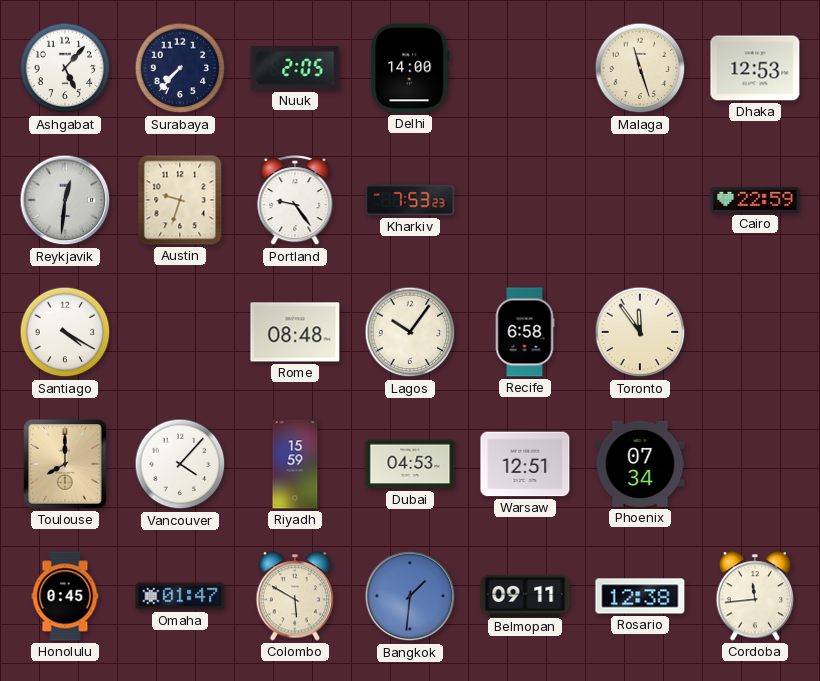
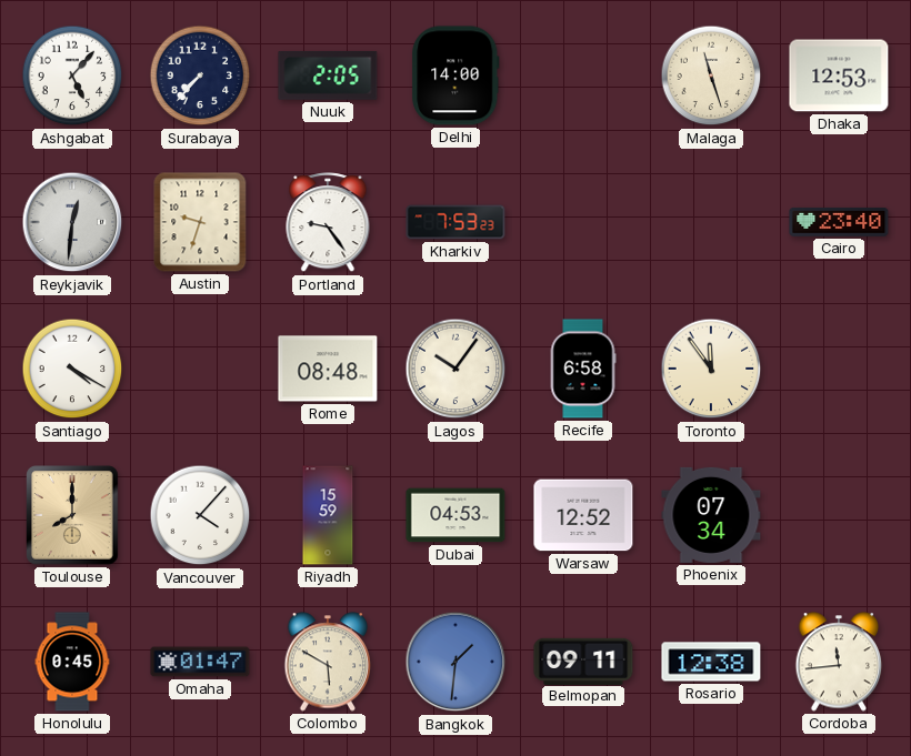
Cairo: 22:59 -> 23:40
Warsaw: 12:51 -> 12:52
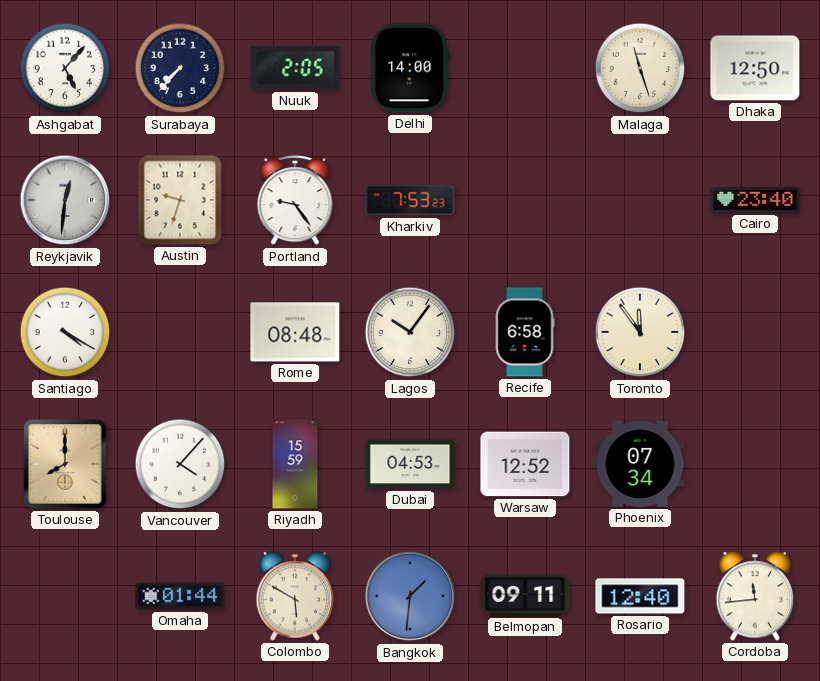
Dhaka: 12:53 -> 12:50
Honolulu: 0:45 -> none
Omaha: 01:47 -> 01:44
Rosario: 12:38 -> 12:40
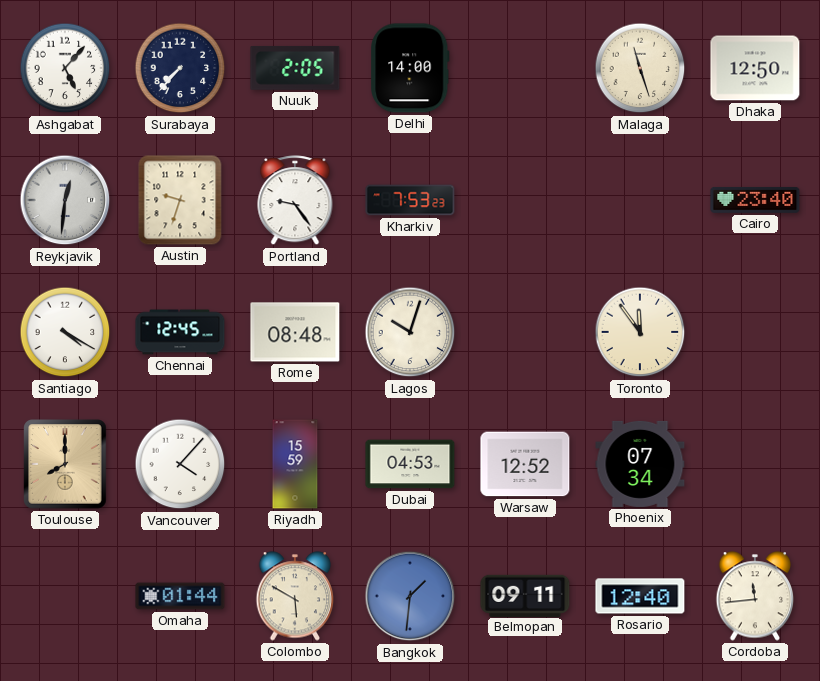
Chennai: none -> 12:45
Lagos: 10:06 -> 10:03
Recife: 6:58 -> none
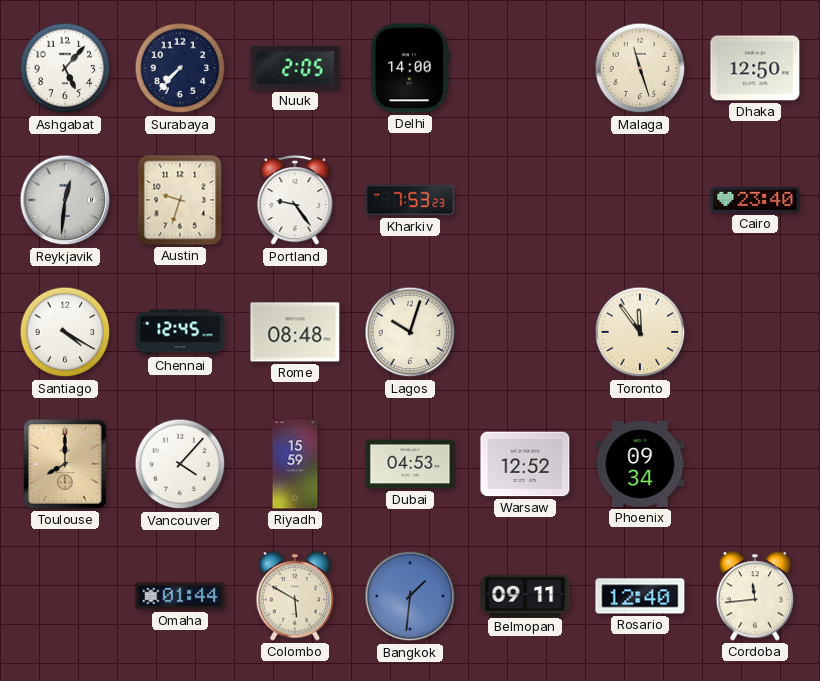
Phoenix: 07:34 -> 09:34
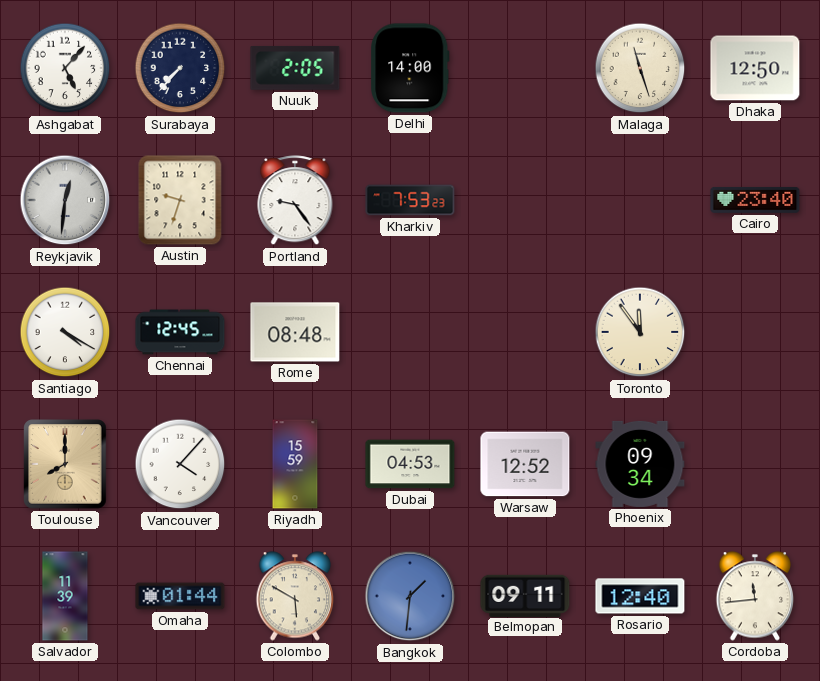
Lagos: 10:03 -> none
Salvador: none -> 11:39
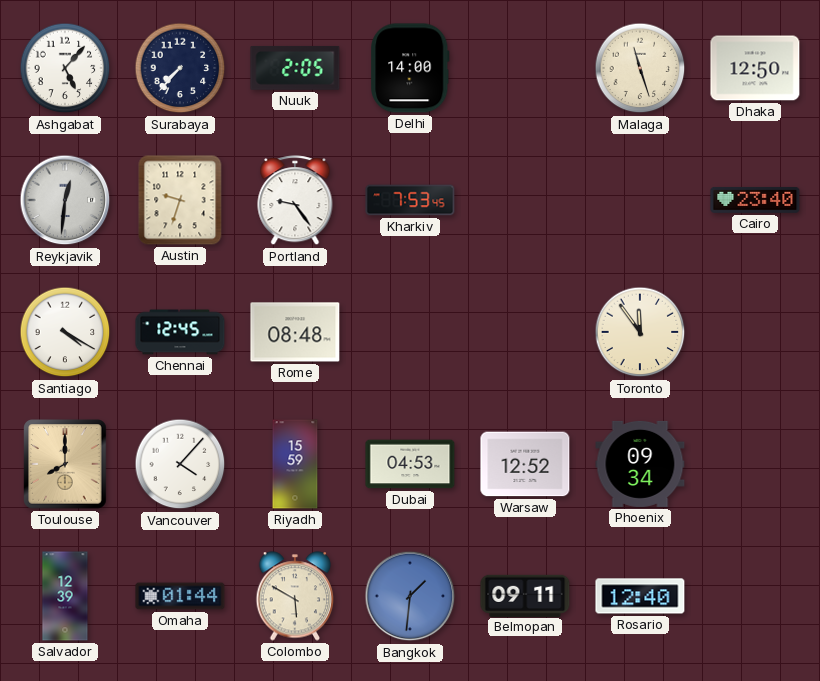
Kharkiv: 7:53:23 -> 7:53:45
Salvador: 11:39 -> 12:39
Cordoba: 11:44 -> none
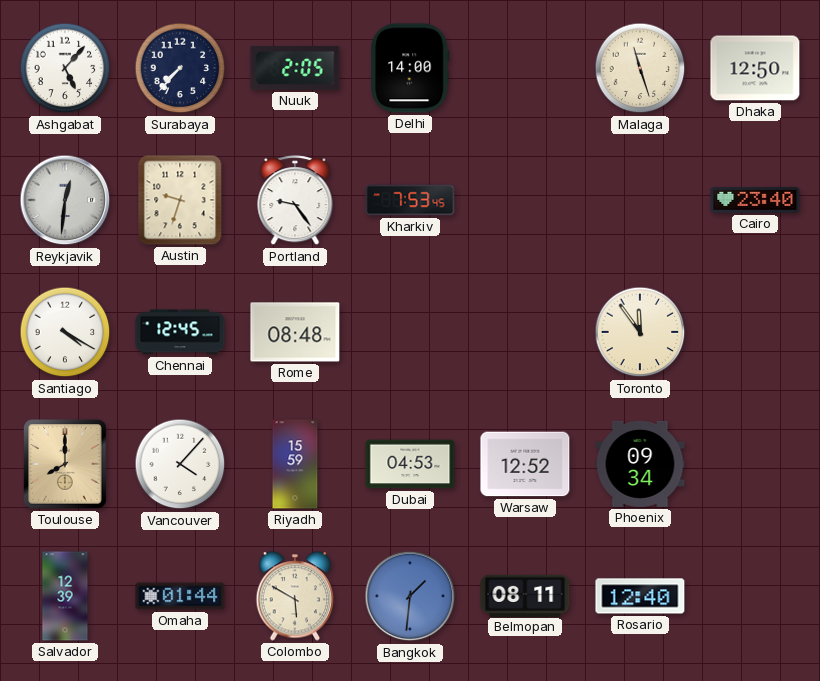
Belmopan: 09:11 -> 08:11
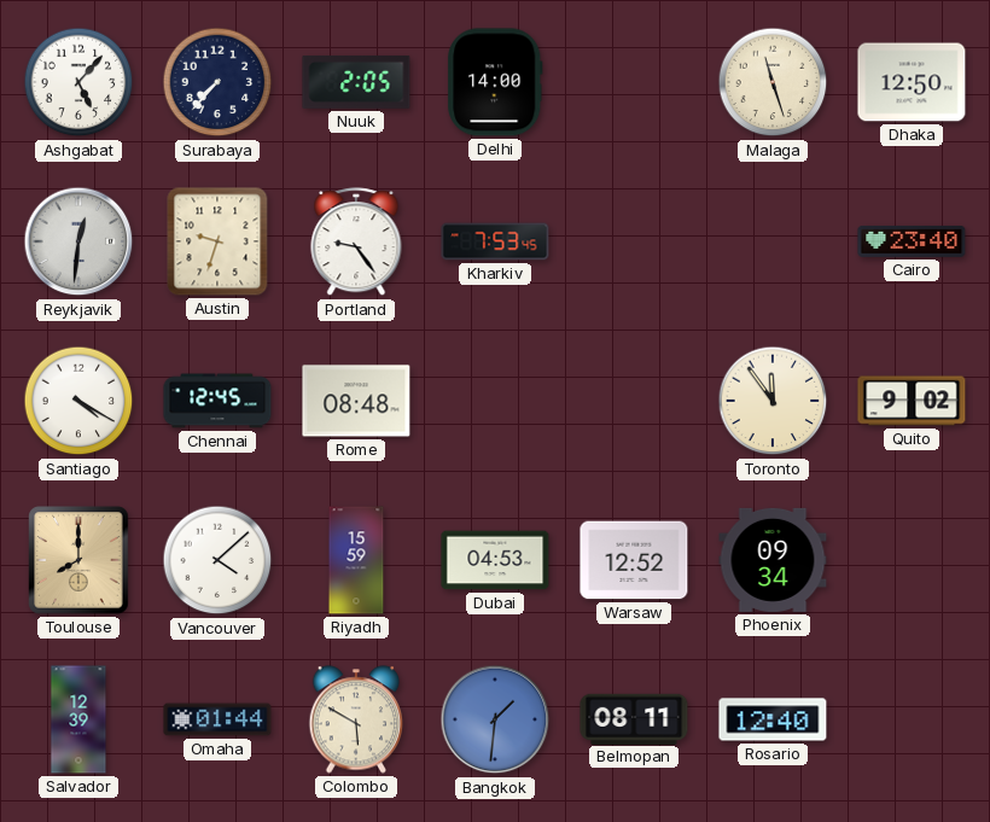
Quito: none -> 9:02
Vancouver: 4:07 -> 4:08
